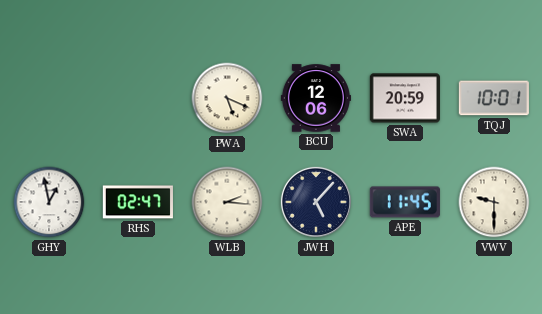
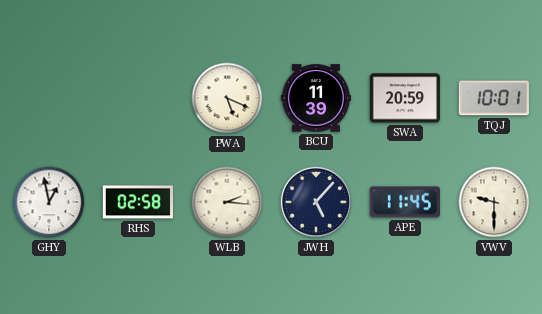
BCU: 12:06 -> 11:39
RHS: 02:47 -> 02:58
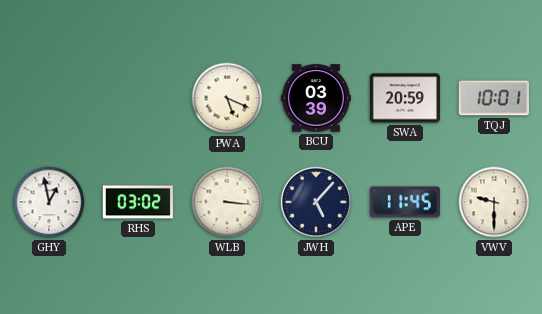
BCU: 11:39 -> 03:39
RHS: 02:58 -> 03:02
WLB: 2:16 -> 3:16
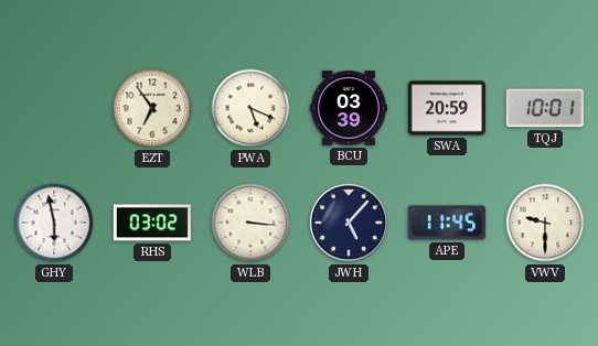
EZT: none -> 6:54
GHY: 12:58 -> 5:58
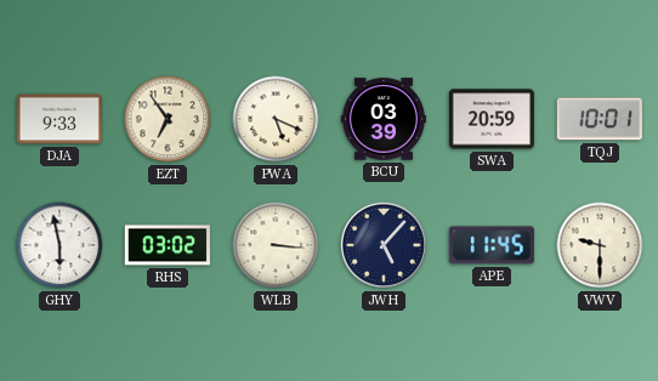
DJA: none -> 9:33
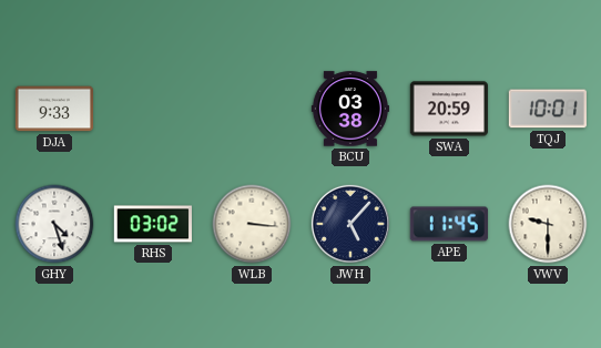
EZT: 6:54 -> none
PWA: 5:19 -> none
BCU: 03:39 -> 03:38
GHY: 5:58 -> 4:27
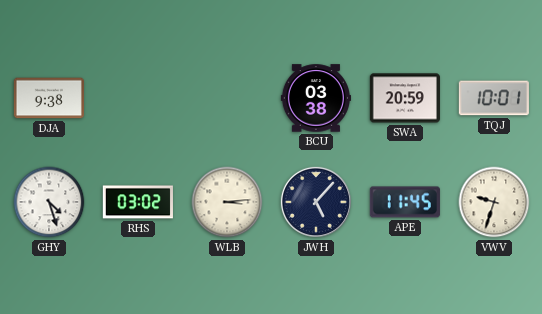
DJA: 9:33 -> 9:38
WLB: 3:16 -> 3:14
VWV: 9:30 -> 9:33
